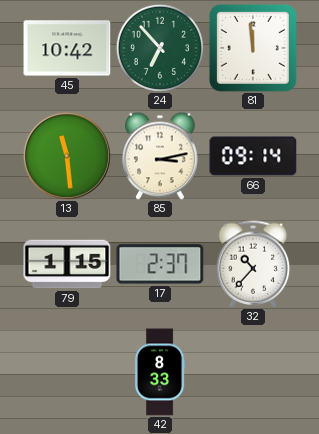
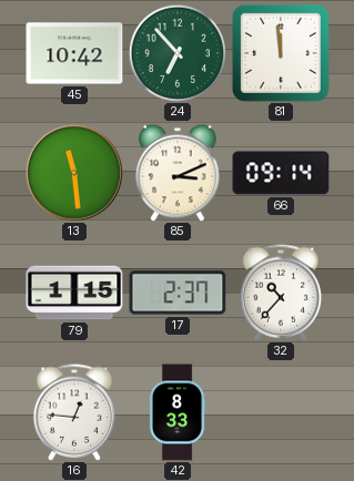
85: 3:13 -> 3:11
16: none -> 12:46
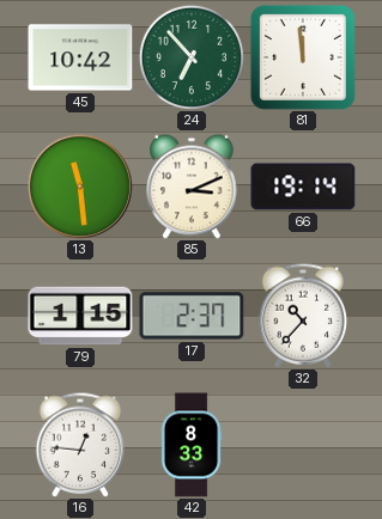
66: 09:14 -> 19:14
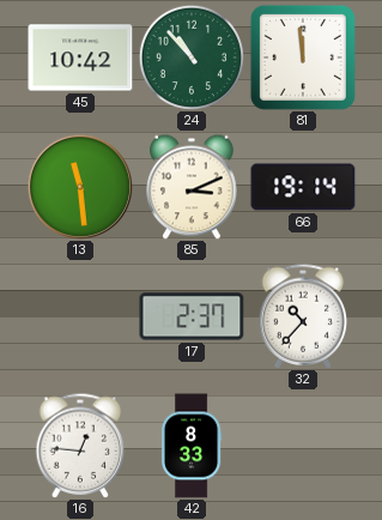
24: 6:53 -> 10:53
79: 1:15 -> none
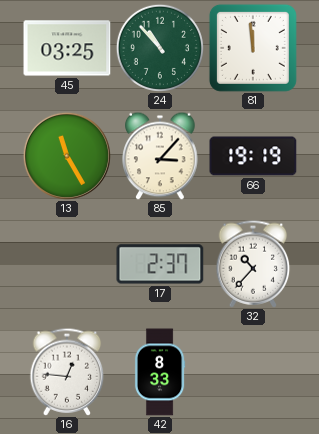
45: 10:42 -> 03:25
13: 11:29 -> 11:25
85: 3:11 -> 3:07
66: 19:14 -> 19:19
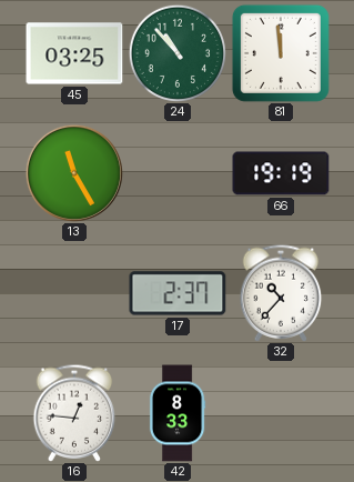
85: 3:07 -> none
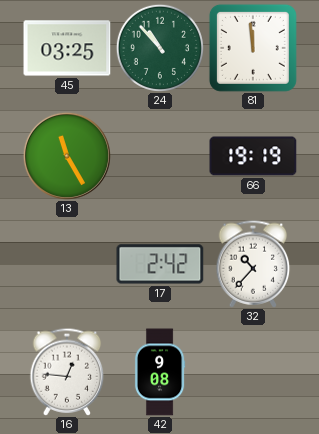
17: 2:37 -> 2:42
42: 8:33 -> 9:08
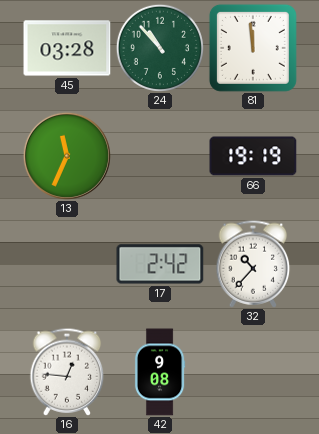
45: 03:25 -> 03:28
13: 11:25 -> 11:34
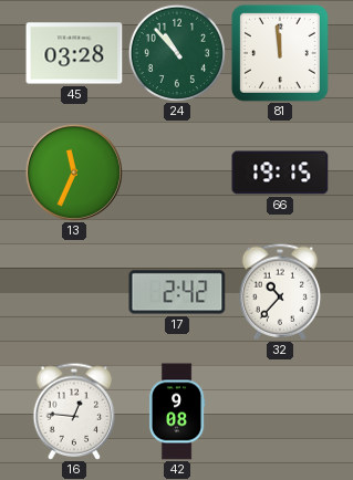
66: 19:19 -> 19:15
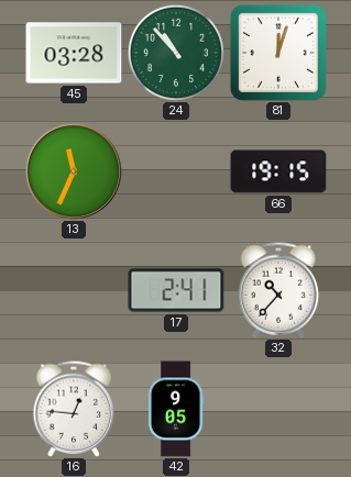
81: 11:59 -> 12:03
17: 2:42 -> 2:41
42: 9:08 -> 9:05
